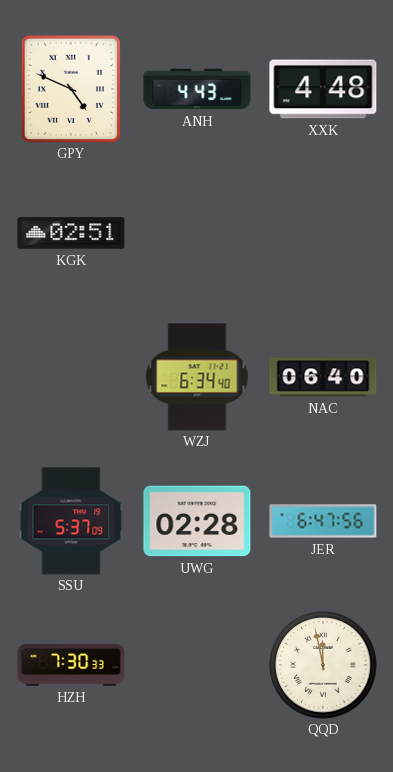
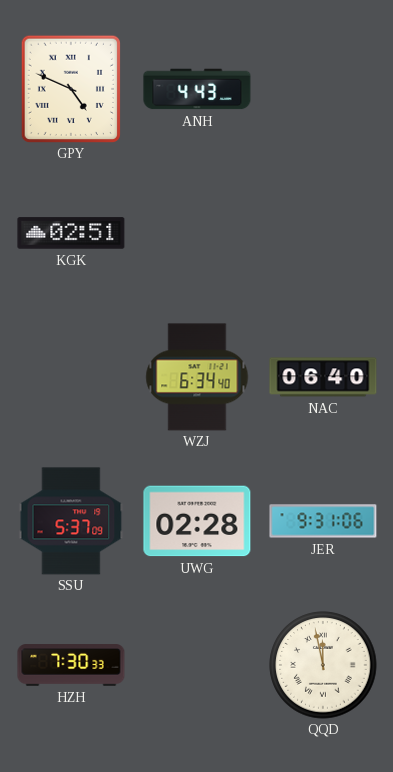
XXK: 4:48 -> none
JER: 6:47 -> 9:31
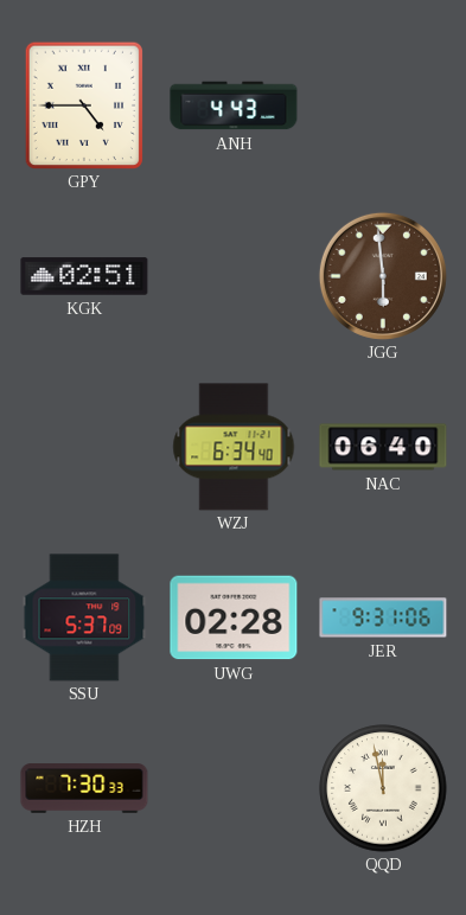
GPY: 4:49 -> 4:45
JGG: none -> 5:59
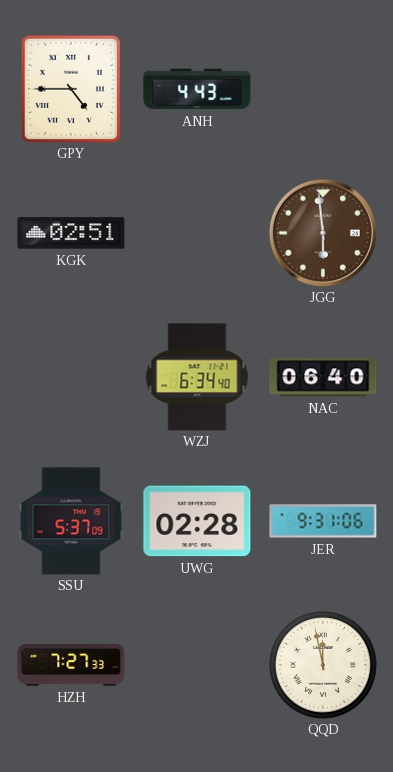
HZH: 7:30 -> 7:27
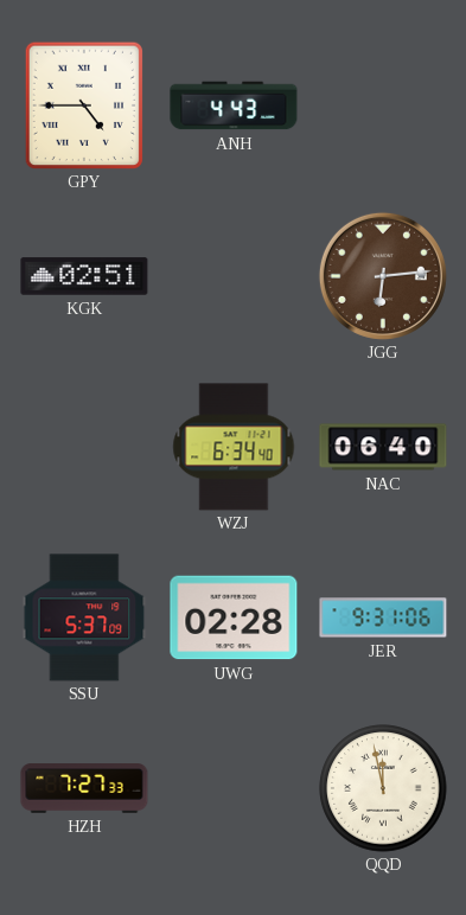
JGG: 5:59 -> 6:14
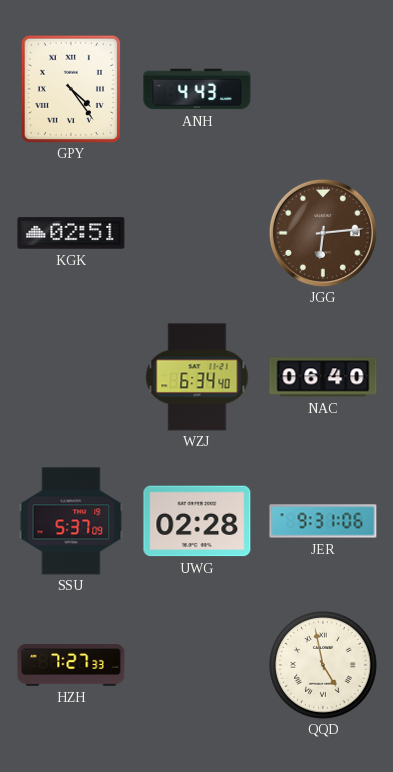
GPY: 4:45 -> 4:24
QQD: 11:58 -> 4:58
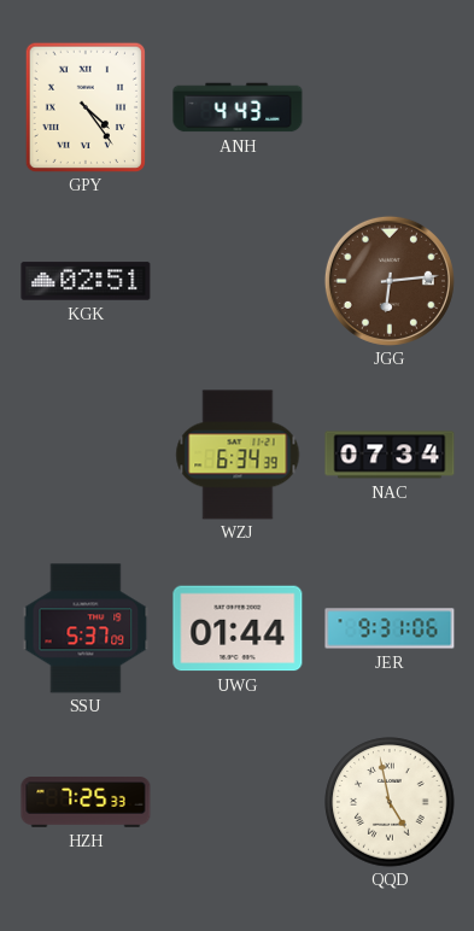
WZJ: 6:34:40 -> 6:34:39
NAC: 06:40 -> 07:34
UWG: 02:28 -> 01:44
HZH: 7:27 -> 7:25
